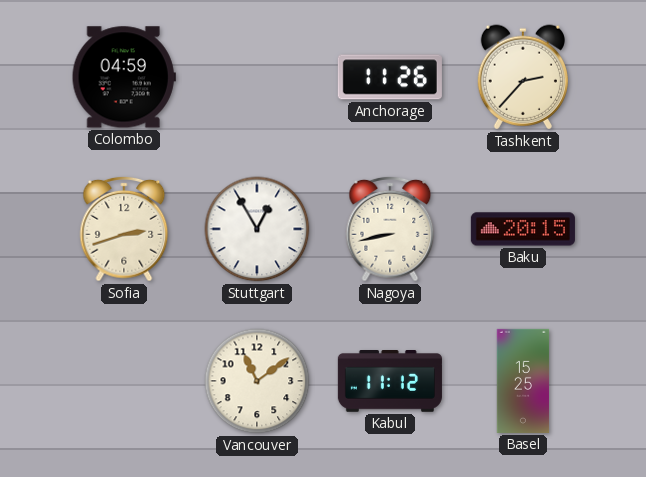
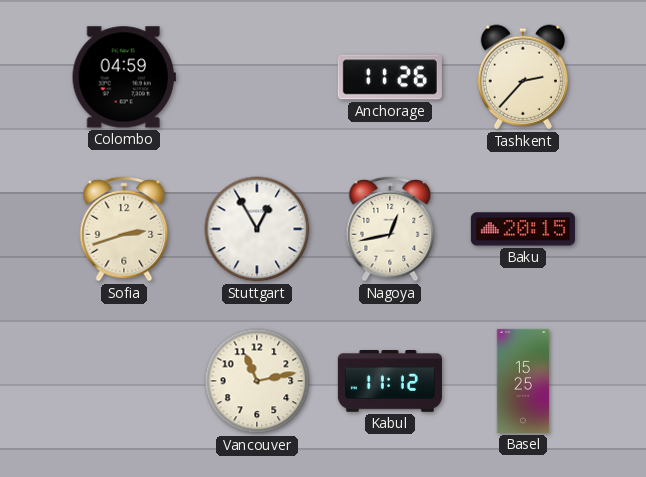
Nagoya: 8:43 -> 12:43
Vancouver: 11:09 -> 11:13
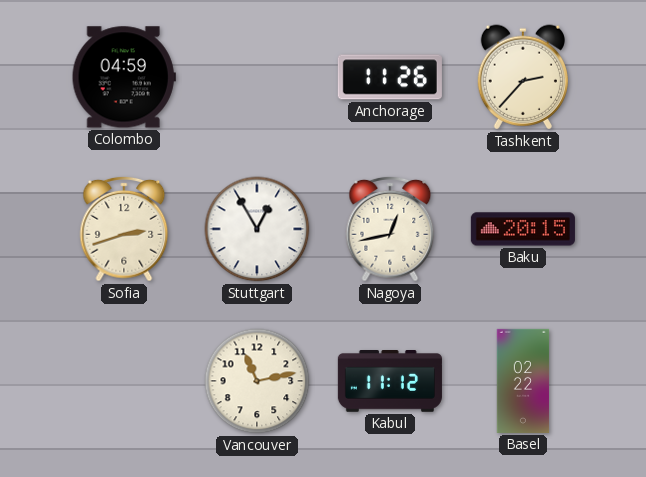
Basel: 15:25 -> 02:22
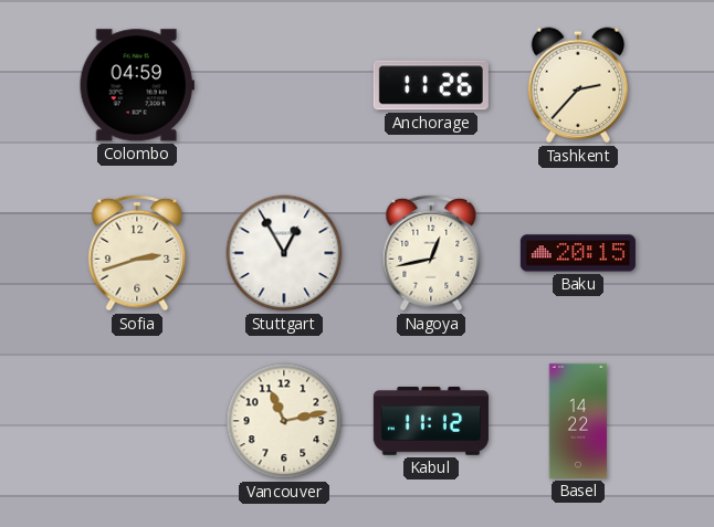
Basel: 02:22 -> 14:22
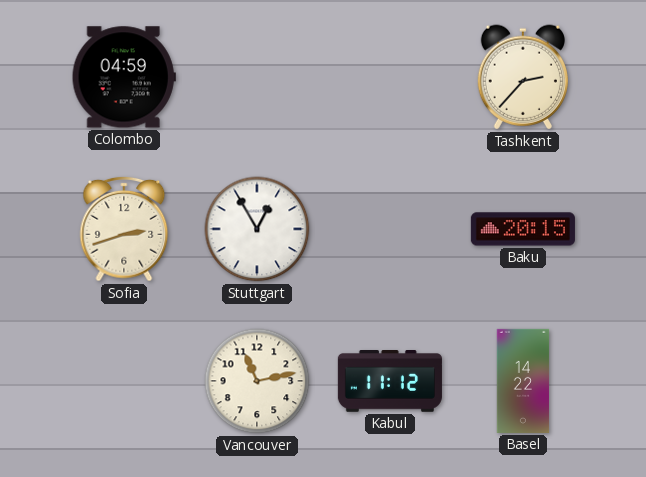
Anchorage: 11:26 -> none
Nagoya: 12:43 -> none
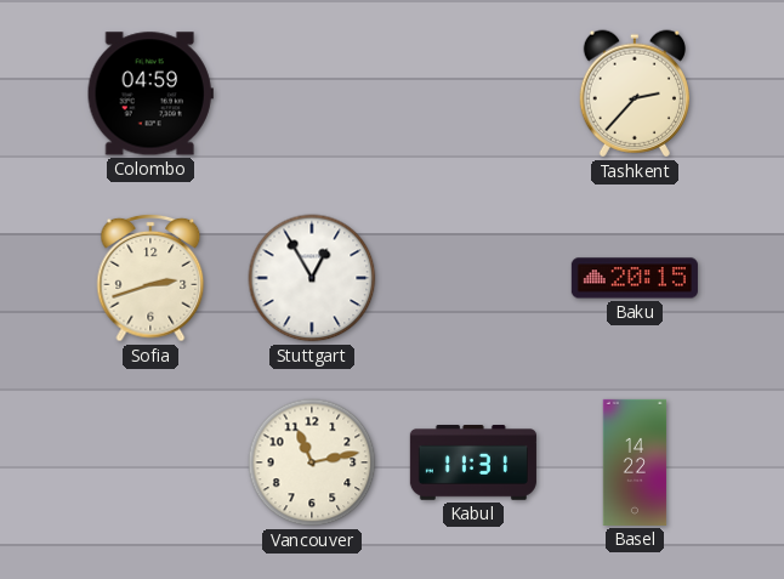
Kabul: 11:12 -> 11:31
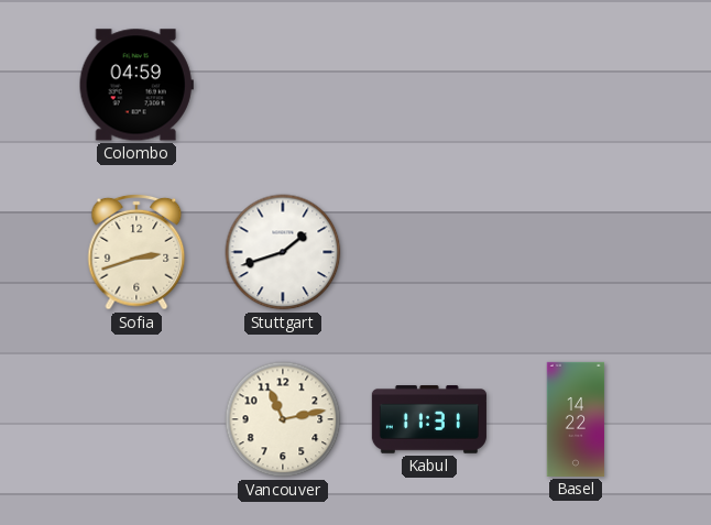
Tashkent: 2:37 -> none
Stuttgart: 12:55 -> 1:42
Baku: 20:15 -> none
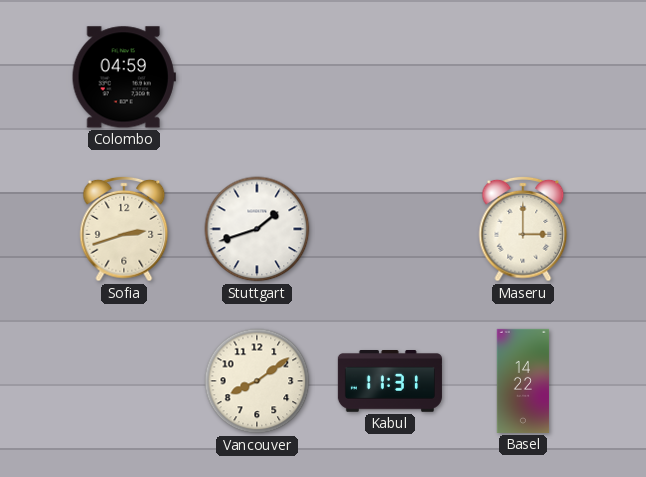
Maseru: none -> 3:00
Vancouver: 11:13 -> 8:09
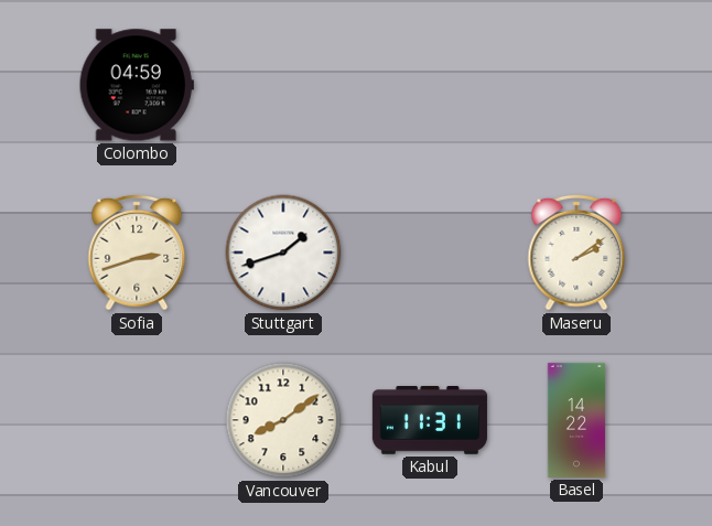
Maseru: 3:00 -> 2:09
